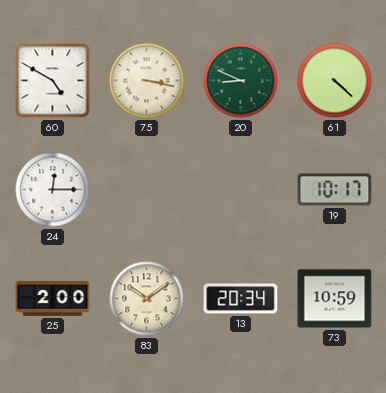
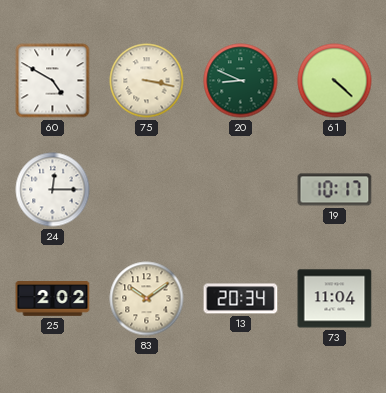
25: 2:00 -> 2:02
73: 10:59 -> 11:04
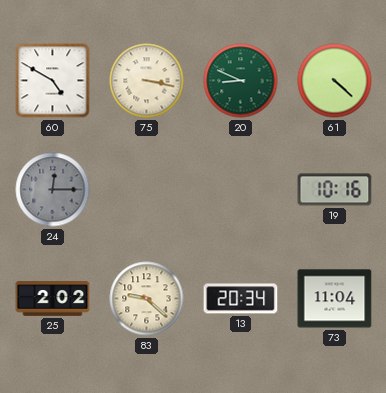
24 dial: white -> grey
19: 10:17 -> 10:16
83: 10:09 -> 9:22
